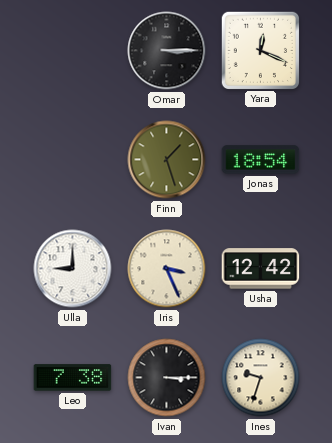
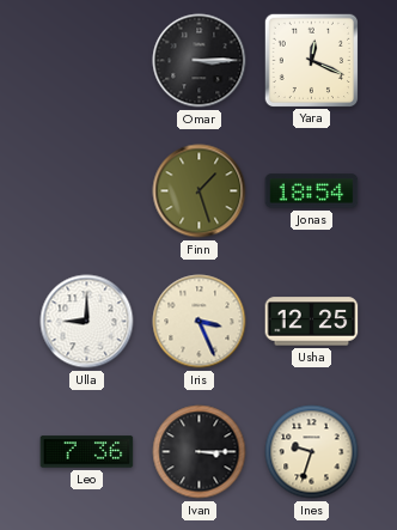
Usha: 12:42 -> 12:25
Leo: 7:38 -> 7:36
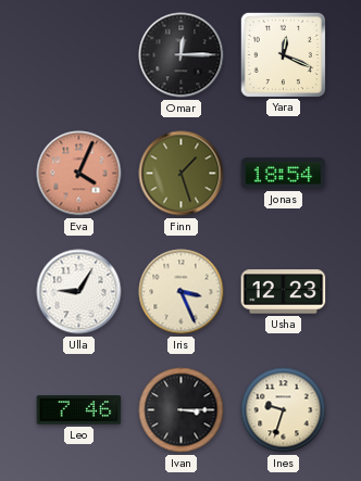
Omar: 3:15 -> 12:15
Eva: none -> 4:04
Ulla: 9:00 -> 9:05
Usha: 12:25 -> 12:23
Leo: 7:36 -> 7:46
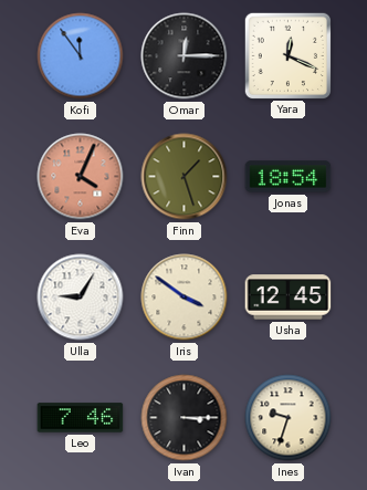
Kofi: none -> 11:54
Iris: 3:26 -> 3:51
Usha: 12:23 -> 12:45
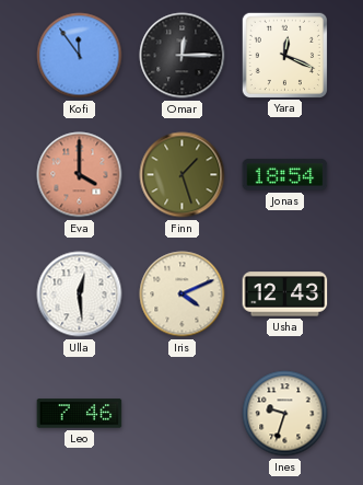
Eva: 4:04 -> 4:00
Ulla: 9:05 -> 12:29
Iris: 3:51 -> 4:11
Usha: 12:45 -> 12:43
Ivan: 3:15 -> none
